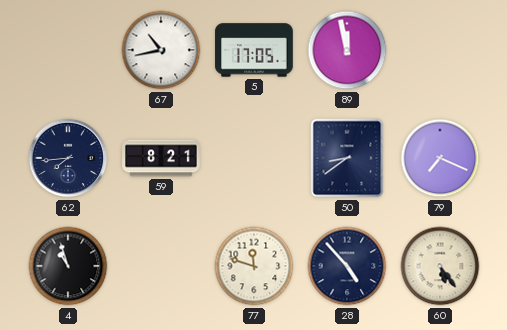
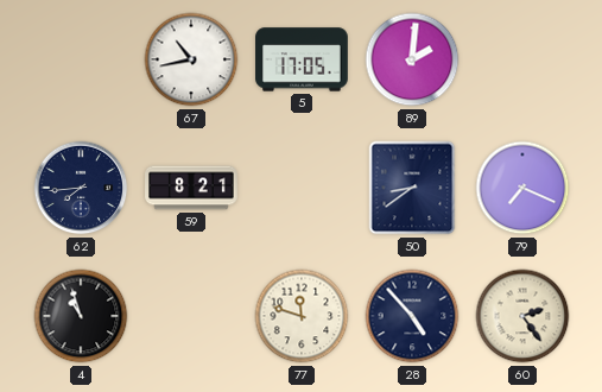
89: 11:58 -> 2:01
60: 5:24 -> 2:24
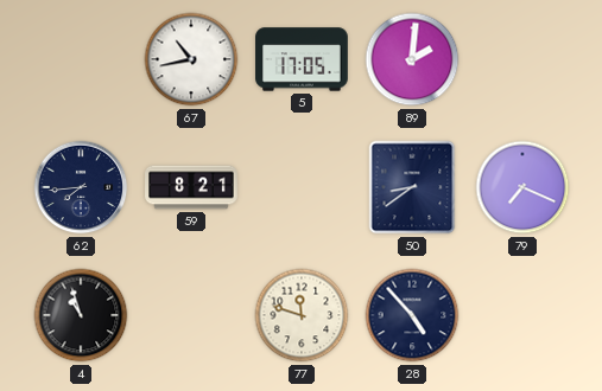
60: 2:24 -> none
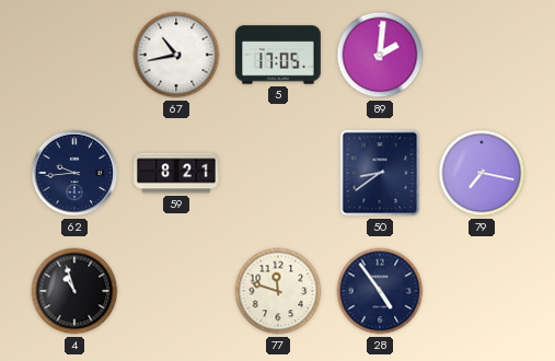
62: 7:44 -> 9:44
79: 7:19 -> 7:17
28: 4:53 -> 4:54
